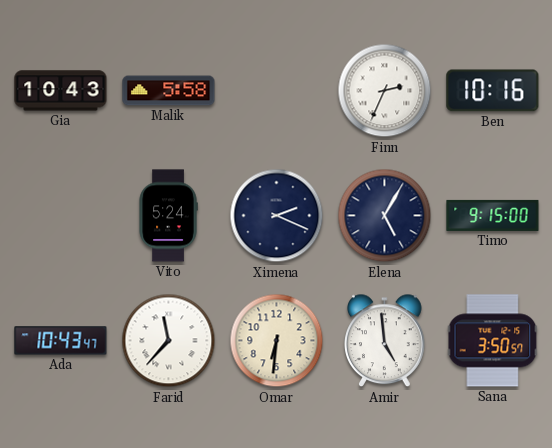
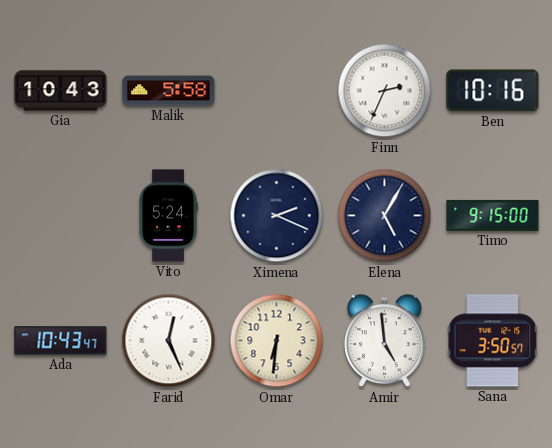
Farid: 11:37 -> 12:26
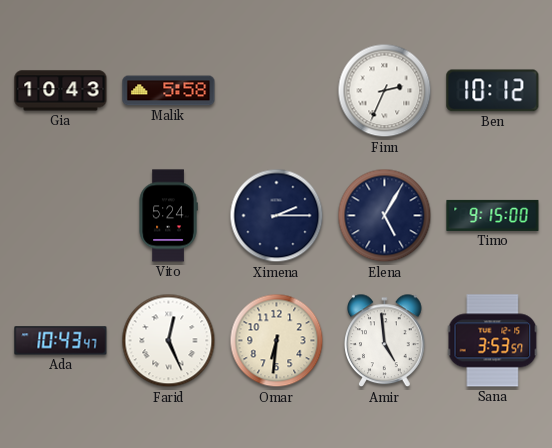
Ben: 10:16 -> 10:12
Ximena: 2:19 -> 2:15
Sana: 3:50 -> 3:53
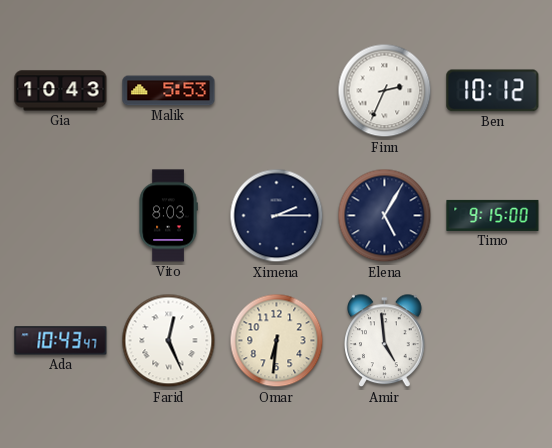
Malik: 5:58 -> 5:53
Vito: 5:24 -> 8:03
Sana: 3:53 -> none
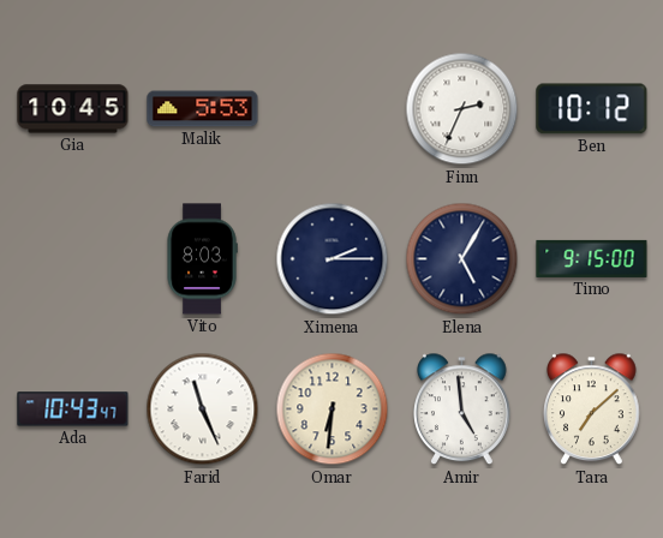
Gia: 10:43 -> 10:45
Farid: 12:26 -> 11:26
Tara: none -> 7:08
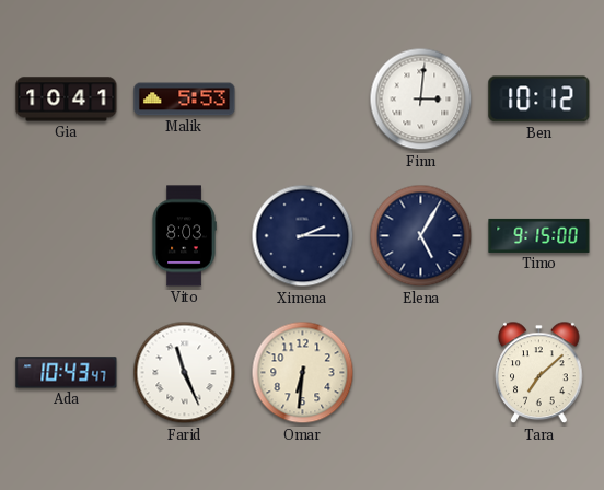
Gia: 10:45 -> 10:41
Finn: 2:34 -> 3:01
Amir: 4:59 -> none
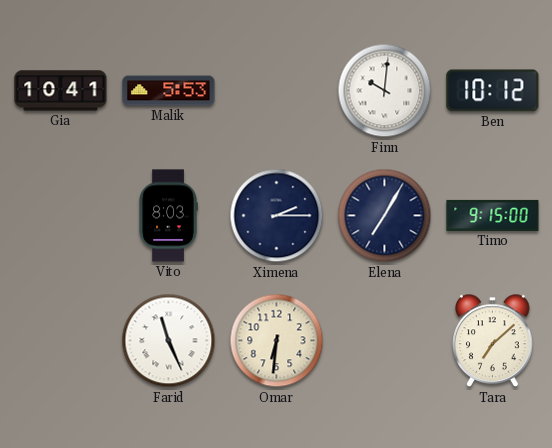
Finn: 3:01 -> 10:01
Elena: 5:05 -> 7:05
Ada: 10:43 -> none
